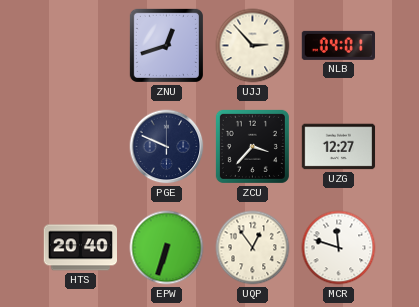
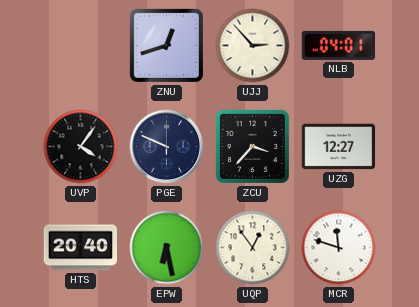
UVP: none -> 4:06
EPW: 6:33 -> 6:28
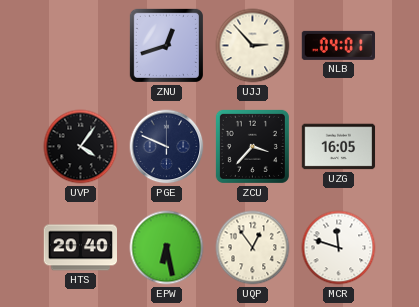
UZG: 12:27 -> 16:05
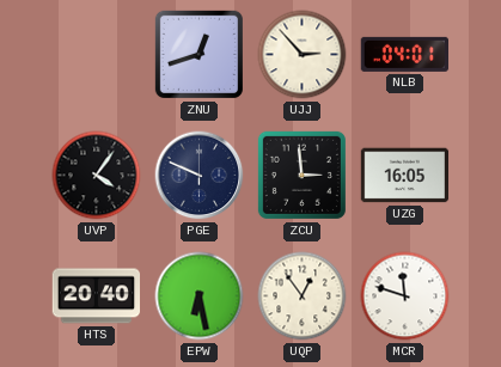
ZCU: 3:37 -> 2:59
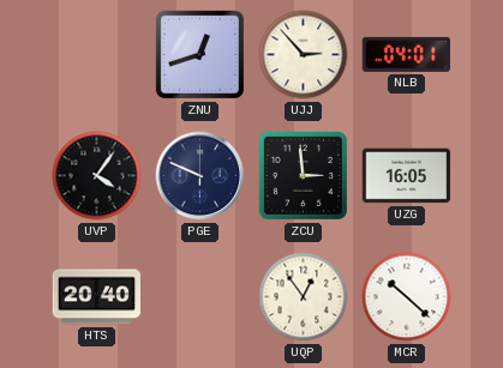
EPW: 6:28 -> none
MCR: 11:48 -> 10:22
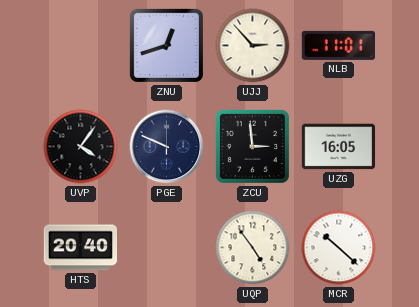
NLB: 04:01 -> 11:01
UQP: 12:54 -> 4:54
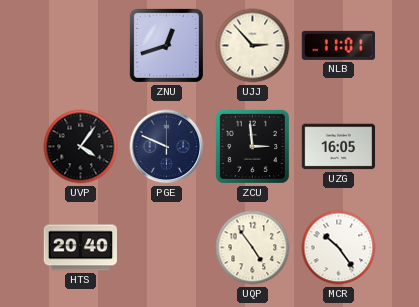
MCR: 10:22 -> 10:24
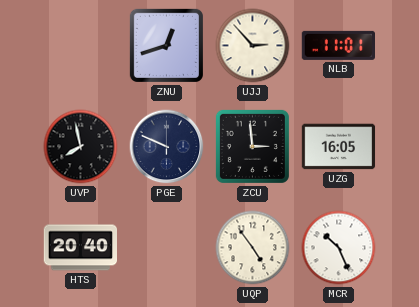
UVP: 4:06 -> 7:58
MCR: 10:24 -> 10:26
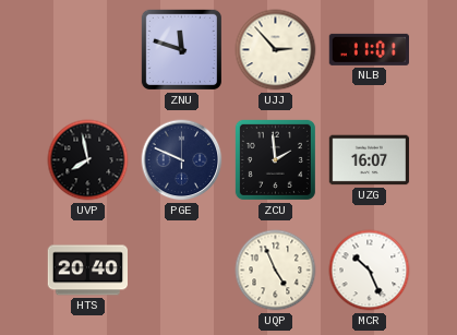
ZNU: 12:42 -> 11:48
ZCU: 2:59 -> 1:59
UZG: 16:05 -> 16:07
UQP: 4:54 -> 4:56
